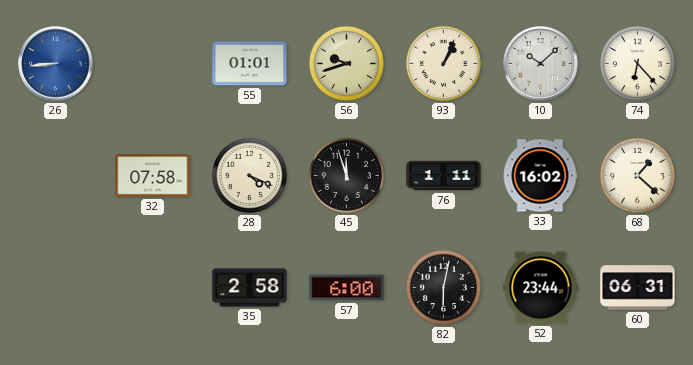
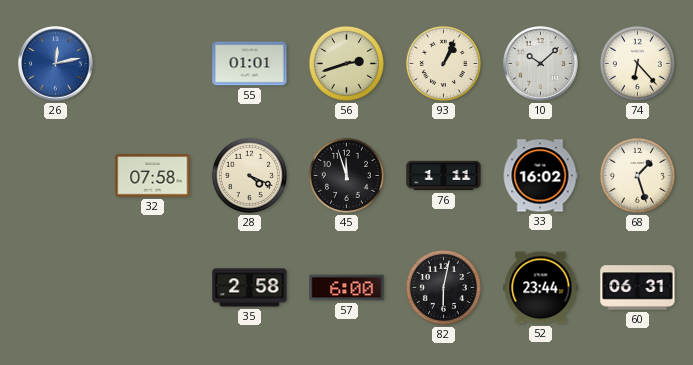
26: 8:44 -> 12:13
56: 9:42 -> 2:42
68: 1:22 -> 1:27
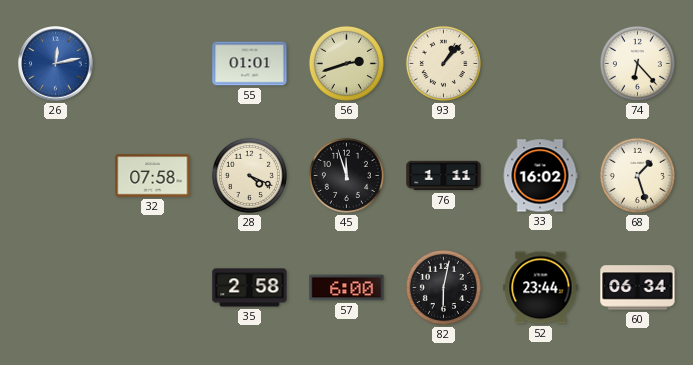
93: 1:04 -> 1:07
10: 10:08 -> none
60: 06:31 -> 06:34
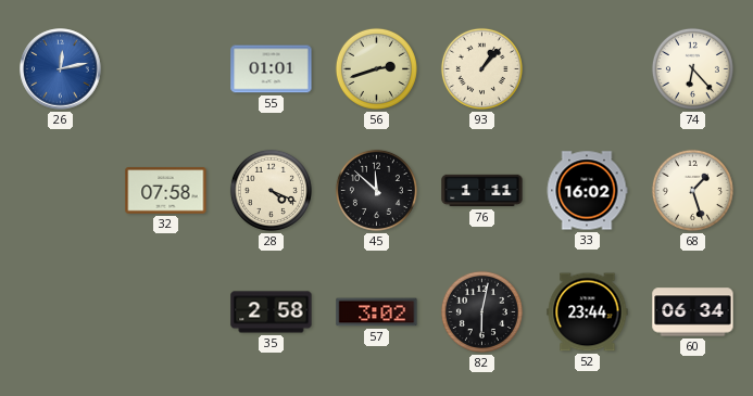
45: 11:57 -> 11:52
57: 6:00 -> 3:02
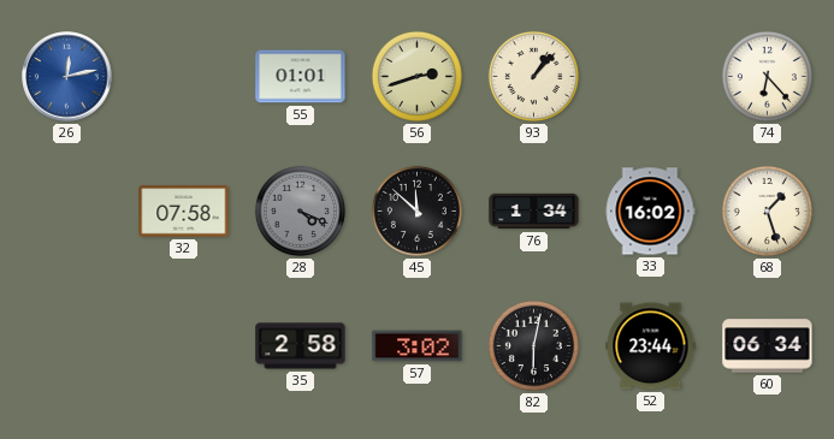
28 dial: cream -> grey
76: 1:11 -> 1:34
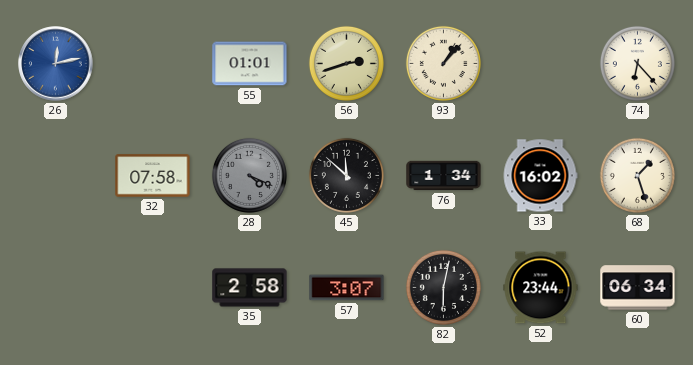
57: 3:02 -> 3:07
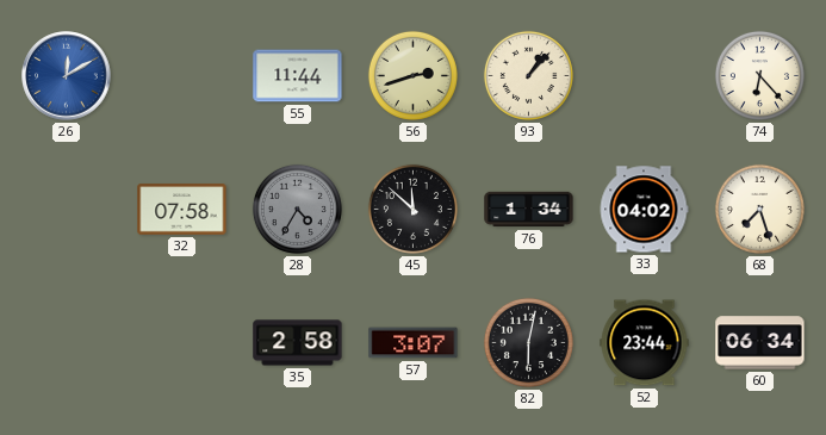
26: 12:13 -> 12:10
55: 01:01 -> 11:44
28: 4:19 -> 4:35
33: 16:02 -> 04:02
68: 1:27 -> 7:27
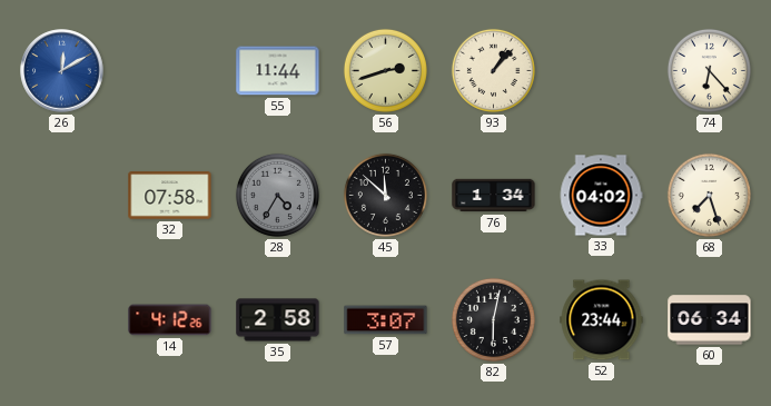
14: none -> 4:12
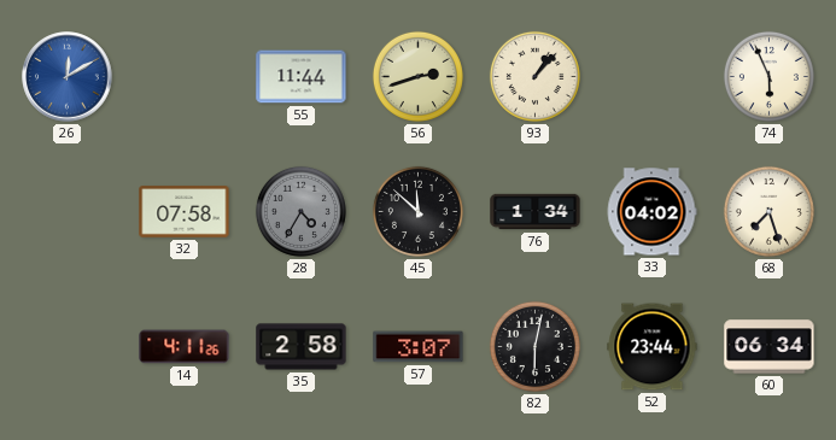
74: 6:23 -> 5:56
14: 4:12 -> 4:11
